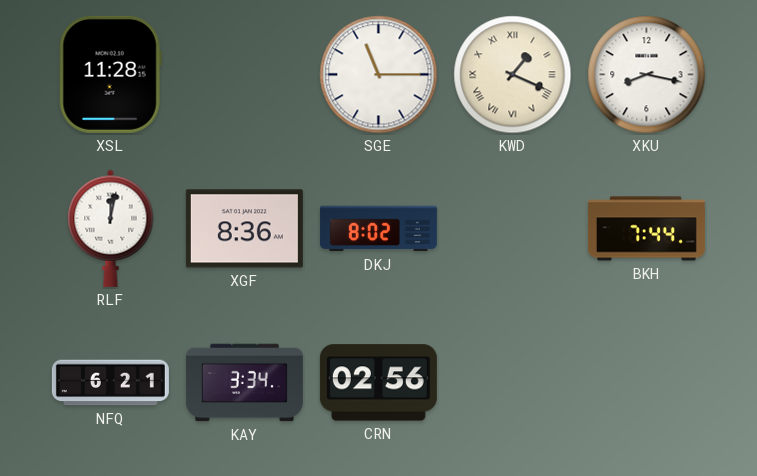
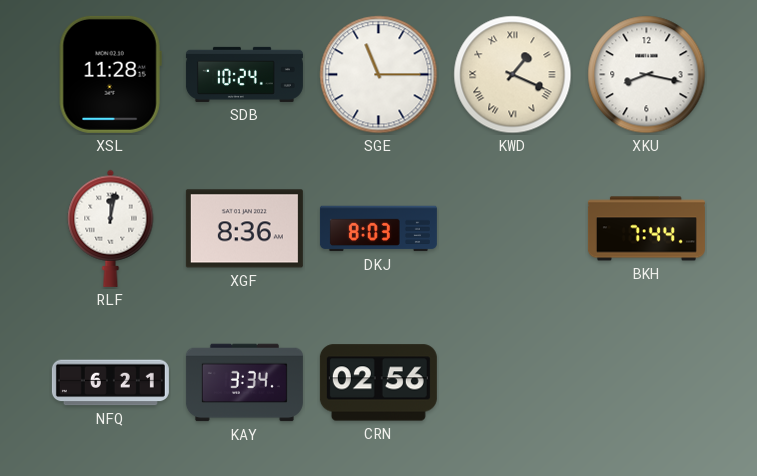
SDB: none -> 10:24
DKJ: 8:02 -> 8:03
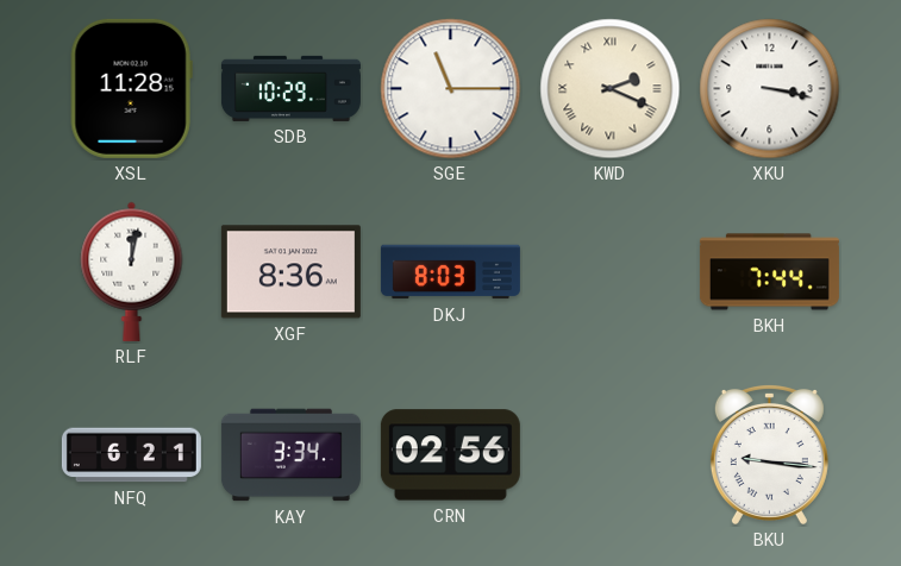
SDB: 10:24 -> 10:29
KWD: 1:19 -> 2:19
XKU: 8:17 -> 3:17
BKU: none -> 9:16
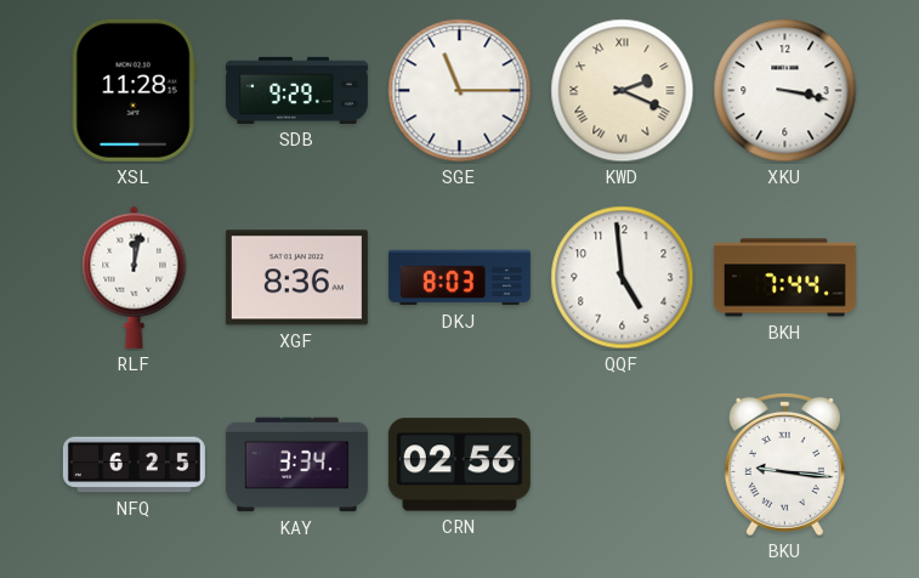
SDB: 10:29 -> 9:29
QQF: none -> 4:59
NFQ: 6:21 -> 6:25
